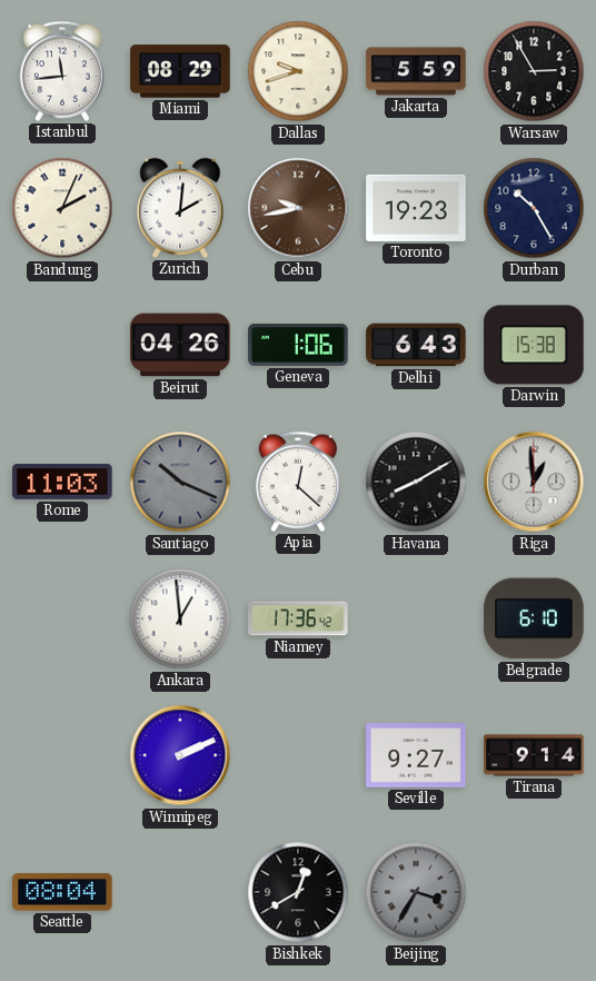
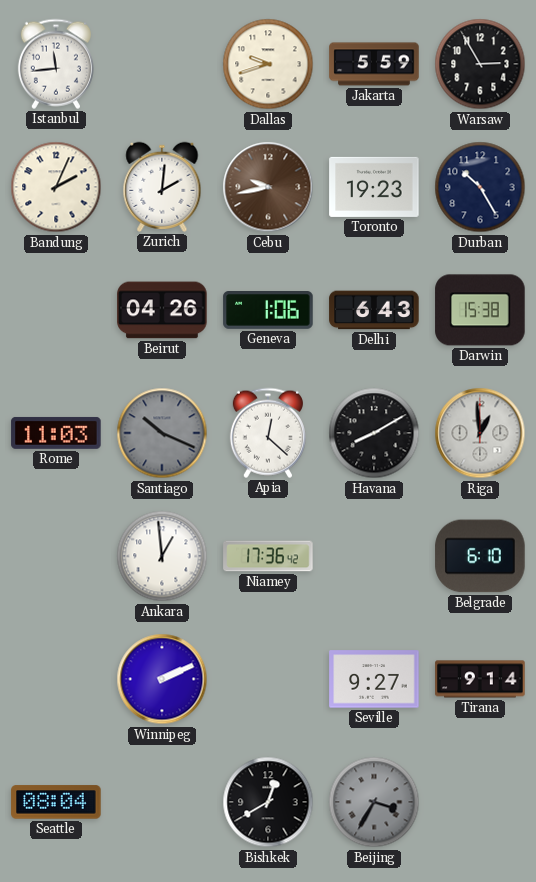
Miami: 08:29 -> none
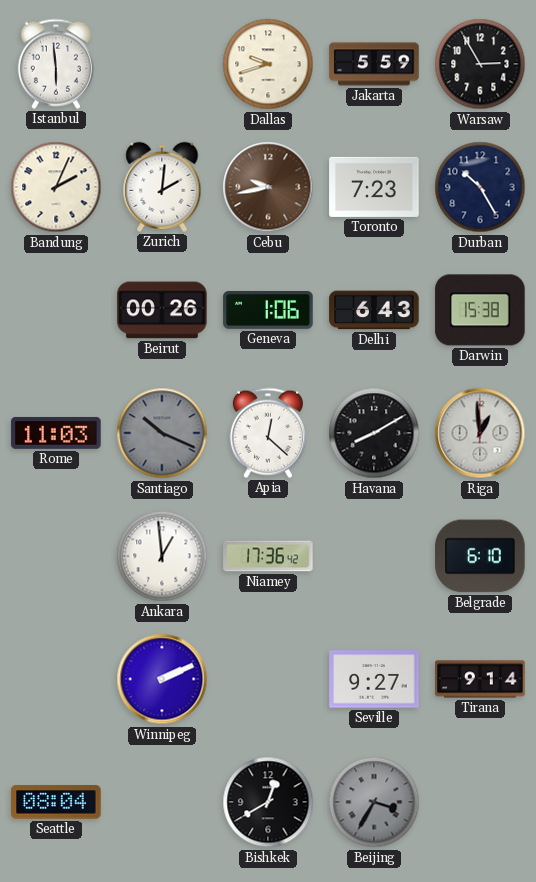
Istanbul: 11:44 -> 5:59
Toronto: 19:23 -> 7:23
Beirut: 04:26 -> 00:26
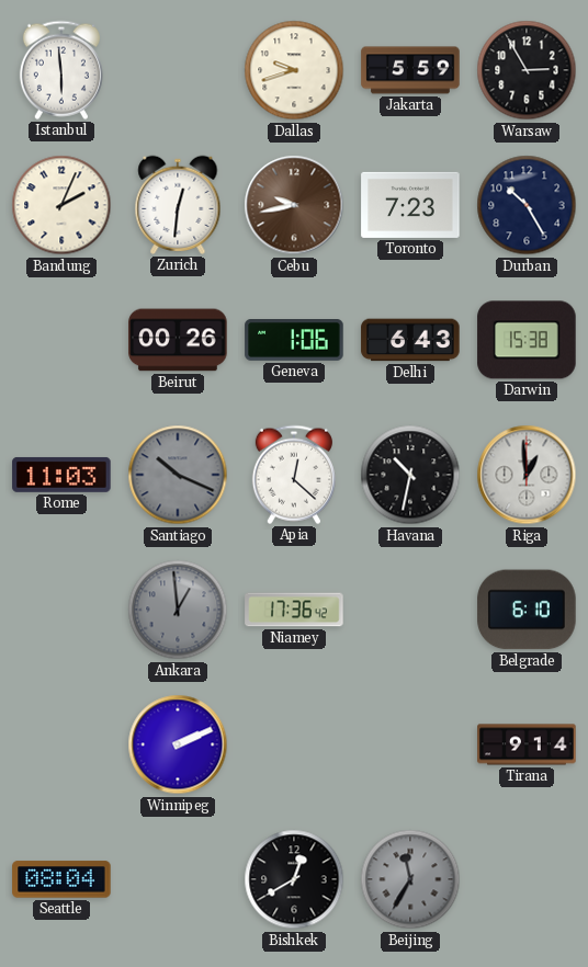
Zurich: 2:01 -> 12:31
Havana: 8:10 -> 10:32
Ankara dial: white -> grey
Seville: 9:27 -> none
Beijing: 3:35 -> 11:35
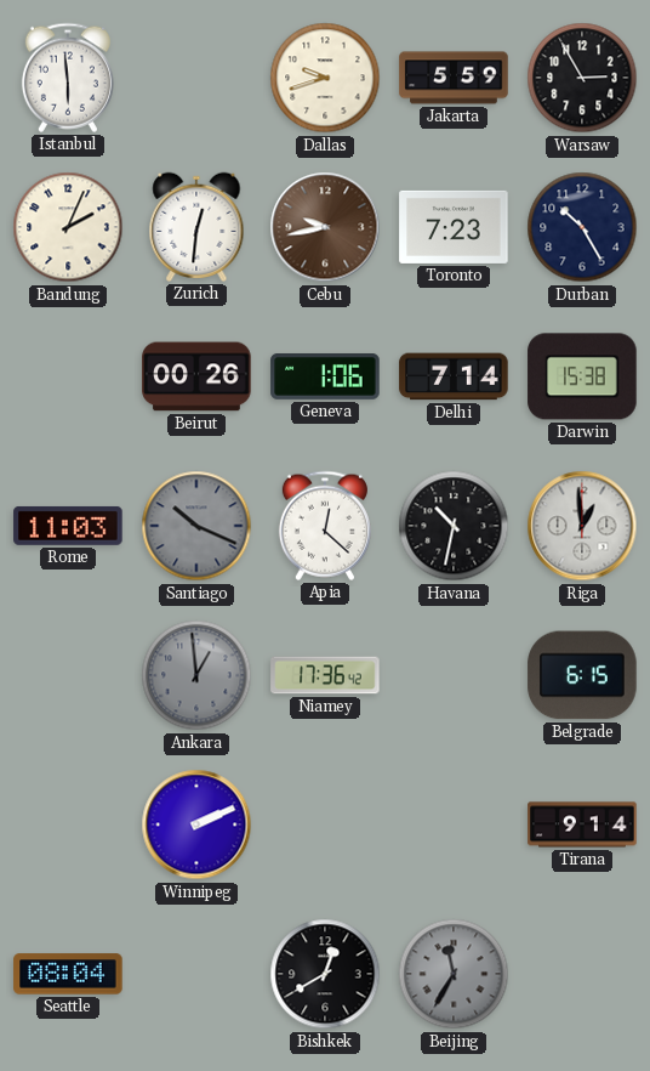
Delhi: 6:43 -> 7:14
Belgrade: 6:10 -> 6:15
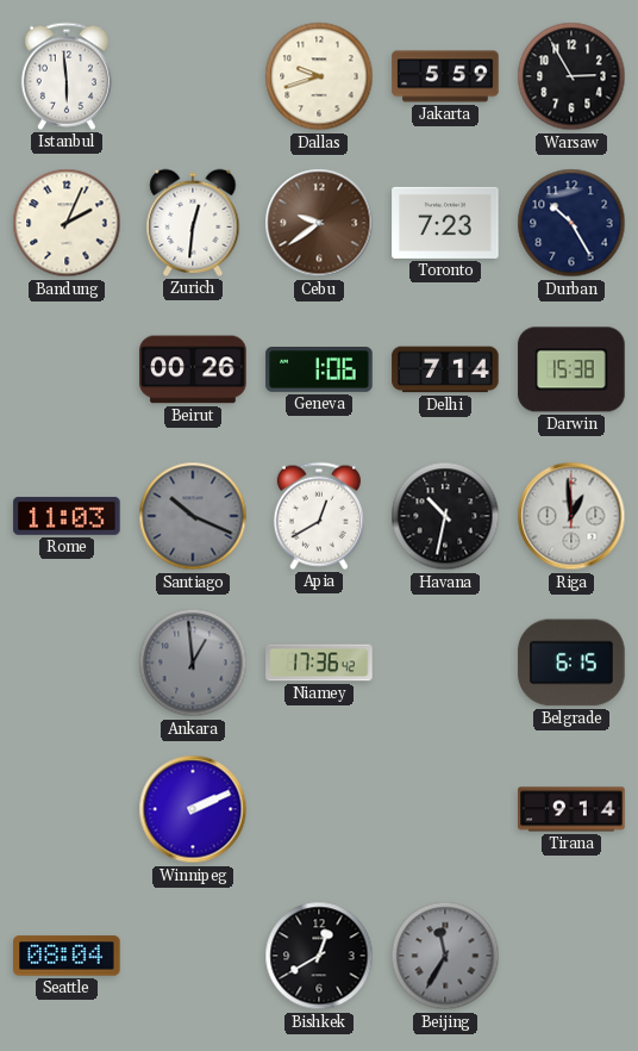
Cebu: 9:43 -> 9:39
Apia: 12:22 -> 12:40
